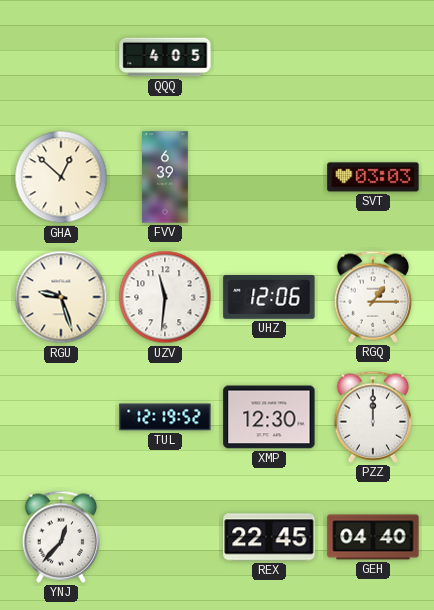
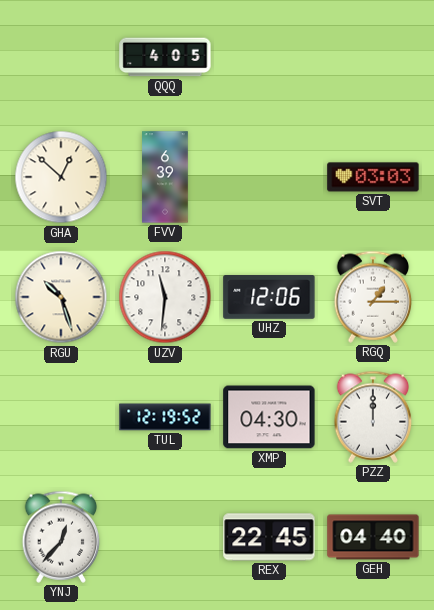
RGU: 9:27 -> 10:27
XMP: 12:30 -> 04:30
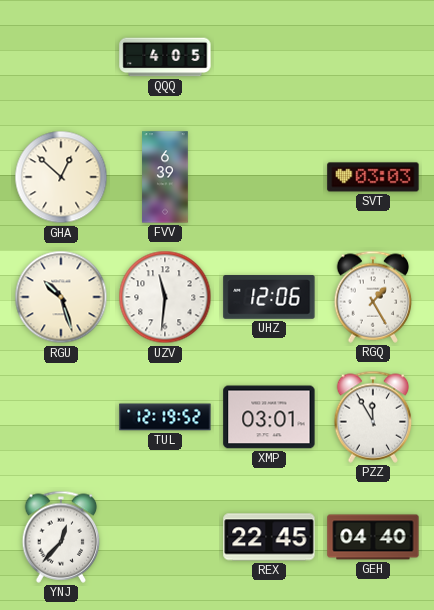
RGQ: 1:15 -> 1:25
XMP: 04:30 -> 03:01
PZZ: 12:00 -> 11:55
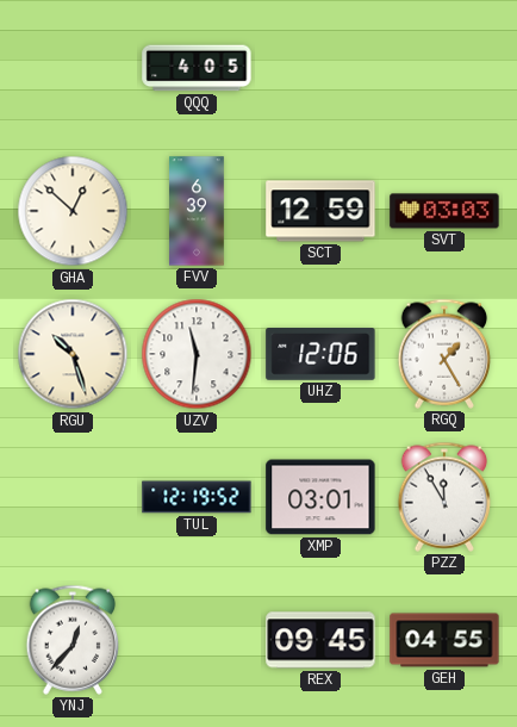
SCT: none -> 12:59
REX: 22:45 -> 09:45
GEH: 04:40 -> 04:55
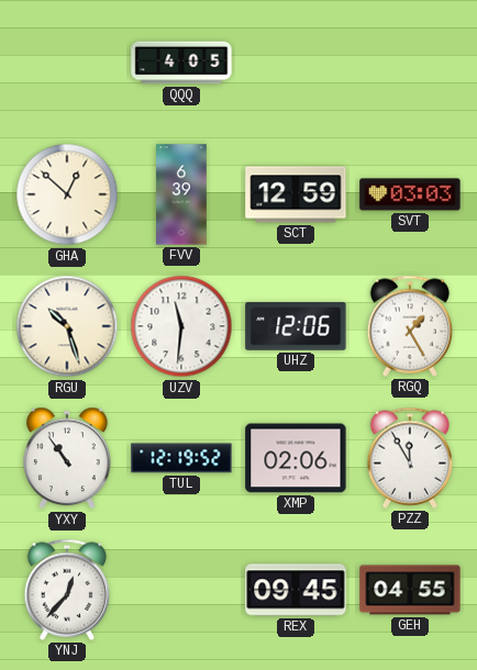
YXY: none -> 10:54
XMP: 03:01 -> 02:06
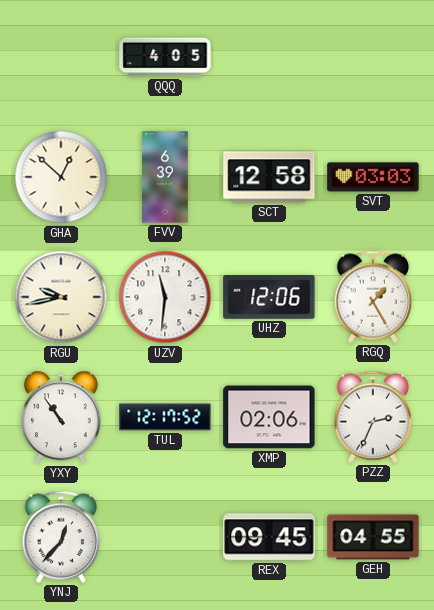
SCT: 12:59 -> 12:58
RGU: 10:27 -> 9:43
TUL: 12:19 -> 12:17
PZZ: 11:55 -> 2:34
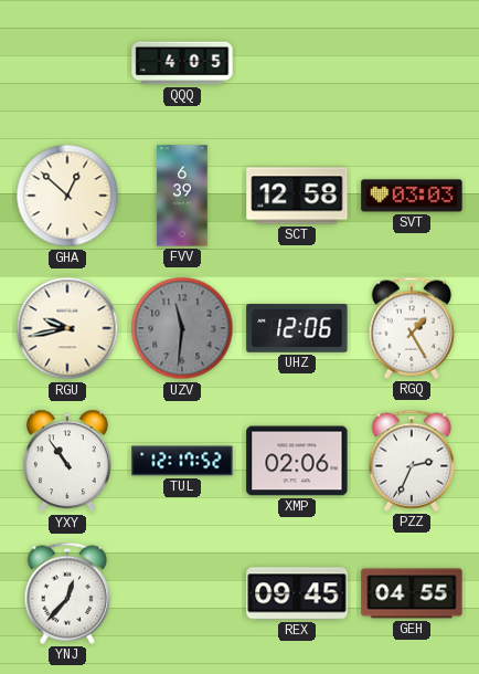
UZV dial: white -> grey
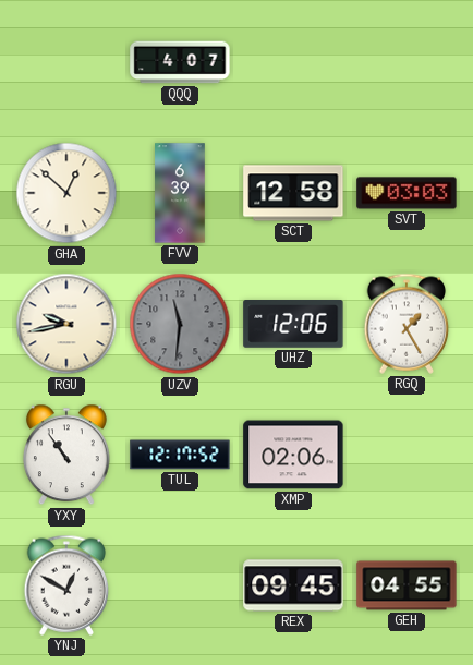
QQQ: 4:05 -> 4:07
PZZ: 2:34 -> none
YNJ: 12:37 -> 12:50
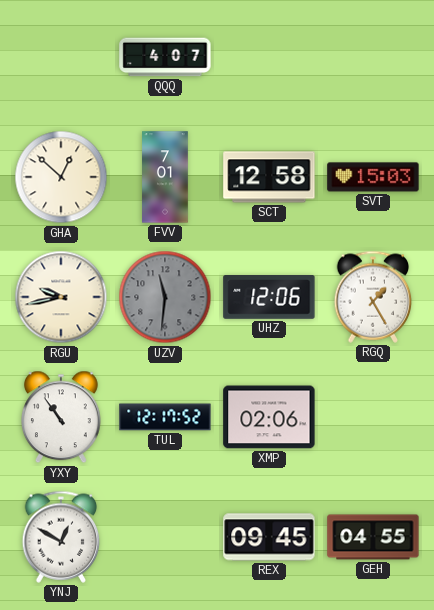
FVV: 6:39 -> 7:01
SVT: 03:03 -> 15:03
